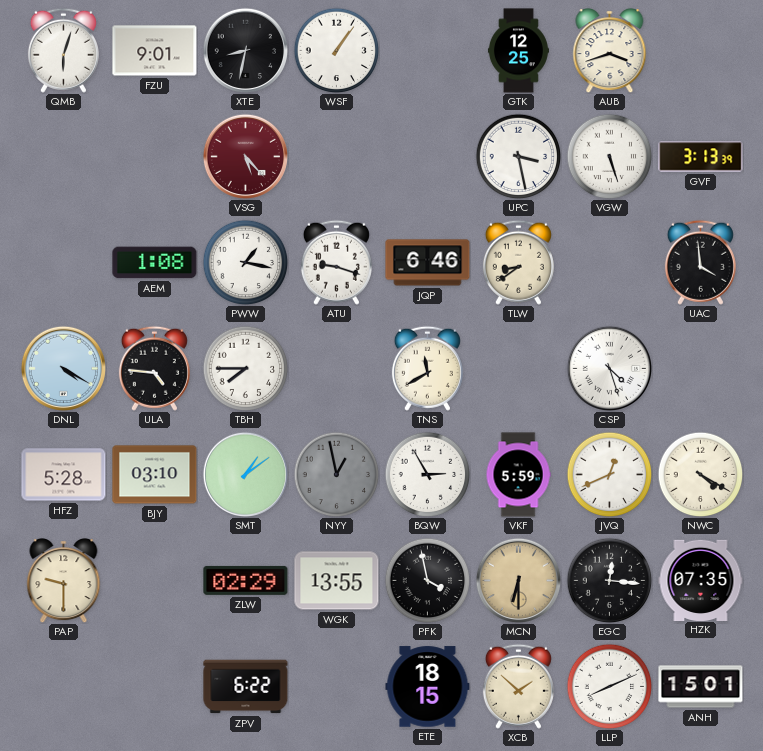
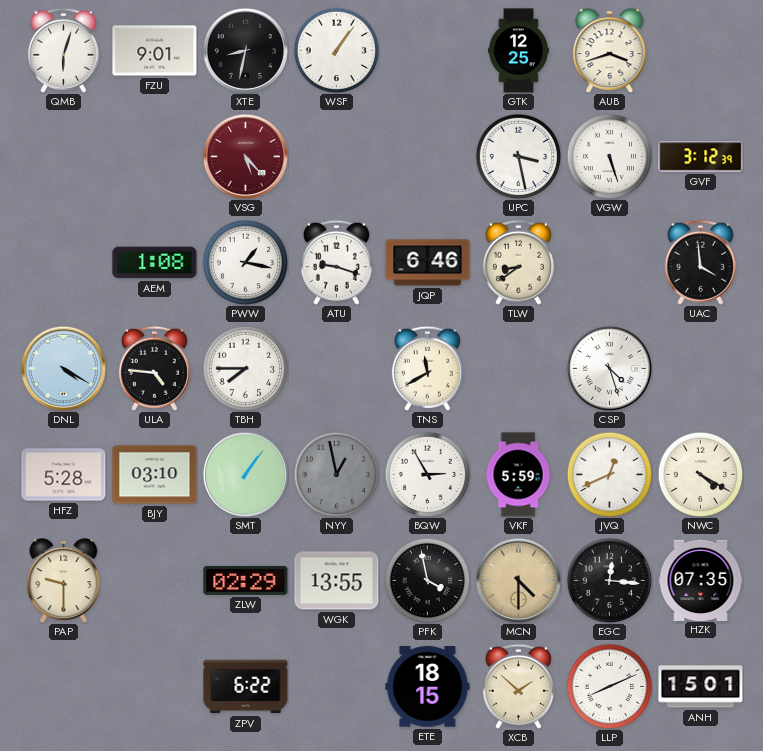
GVF: 3:13 -> 3:12
SMT: 1:09 -> 1:06
MCN: 6:30 -> 4:30
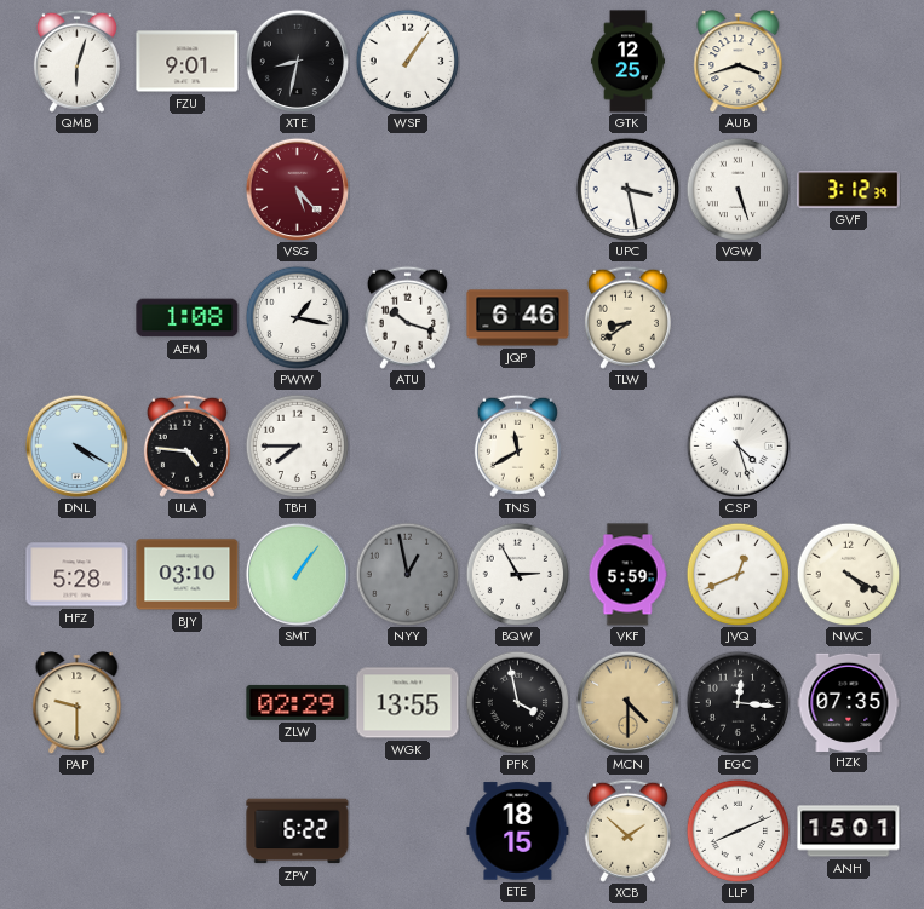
ATU: 9:18 -> 10:18
UAC: 3:59 -> none
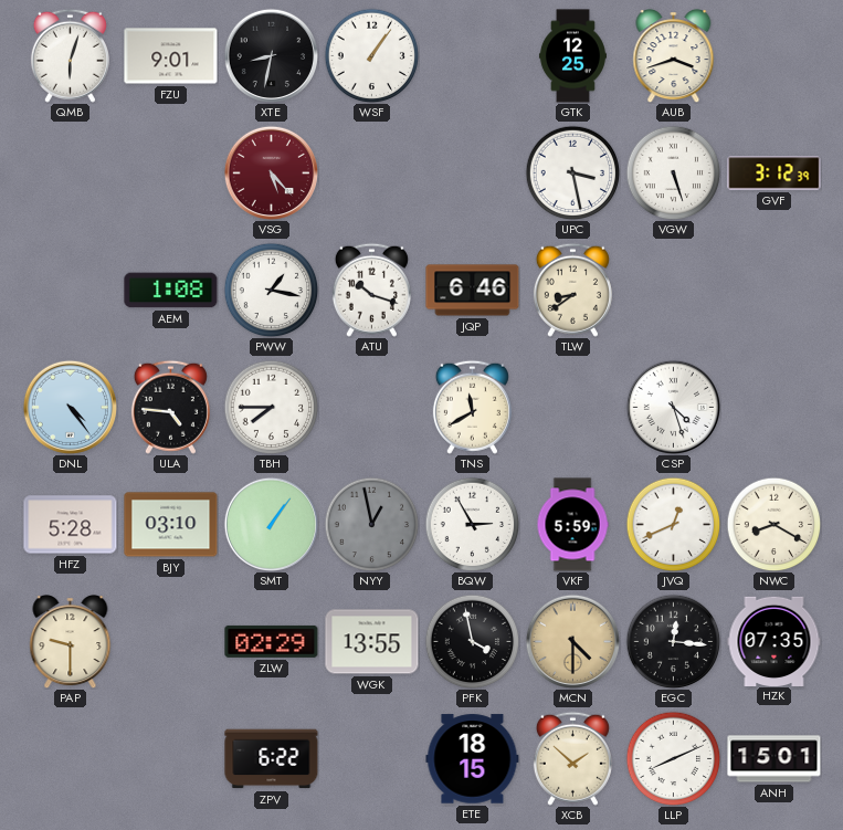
DNL: 4:20 -> 4:24
NWC: 4:20 -> 8:20
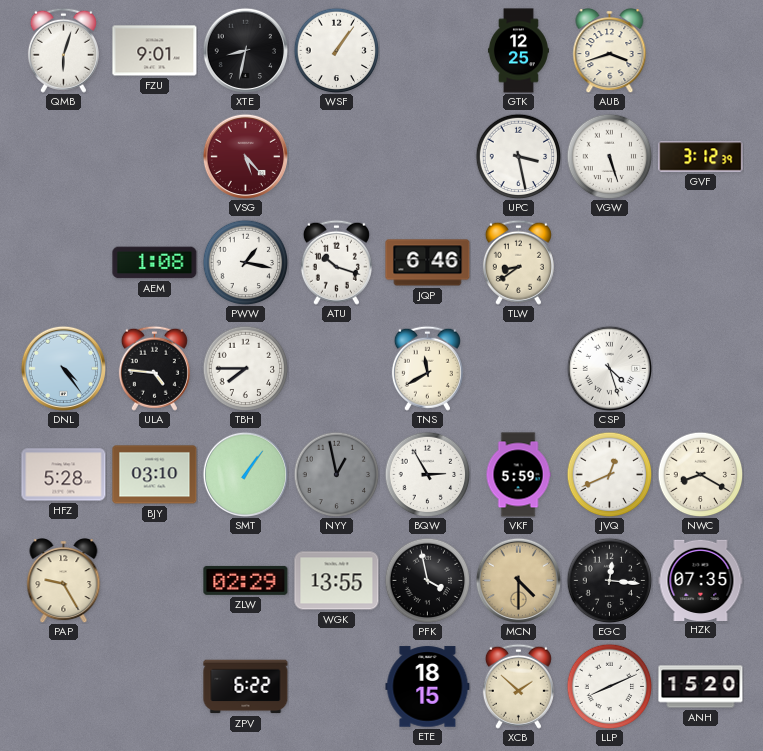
PAP: 9:30 -> 9:25
ANH: 15:01 -> 15:20
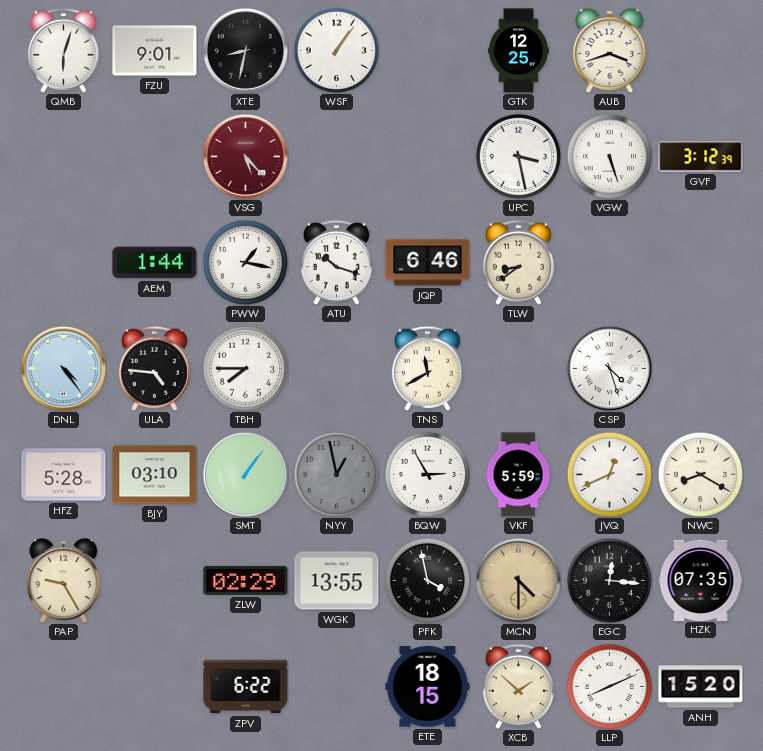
AEM: 1:08 -> 1:44
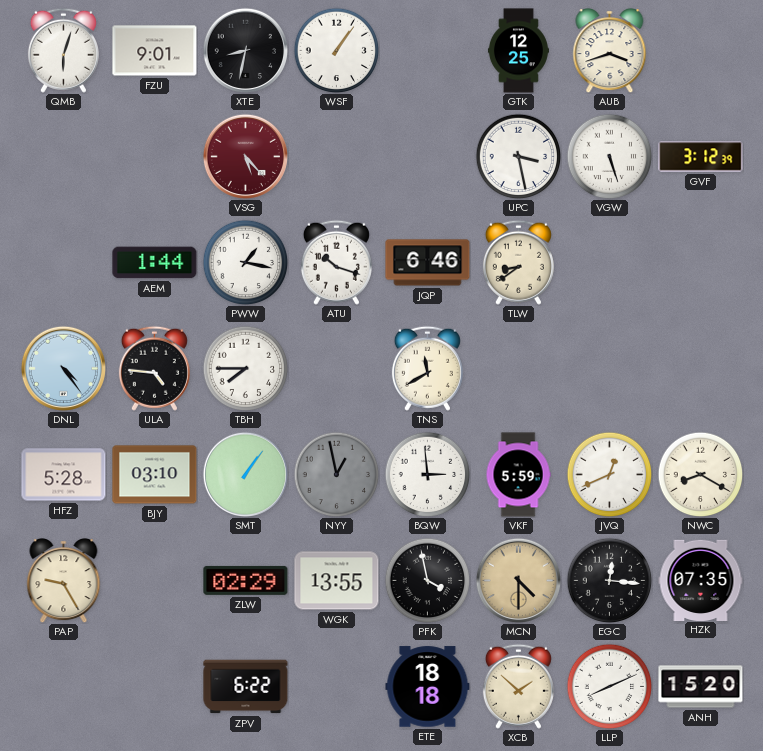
CSP: 4:27 -> none
BQW: 2:55 -> 2:59
ETE: 18:15 -> 18:18
